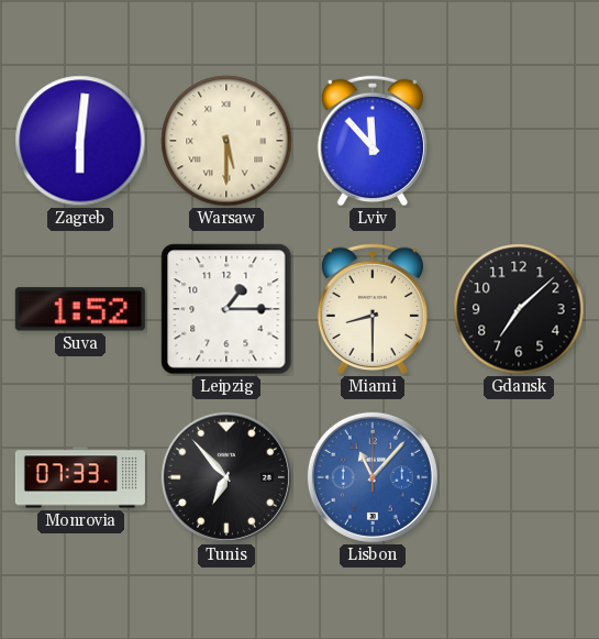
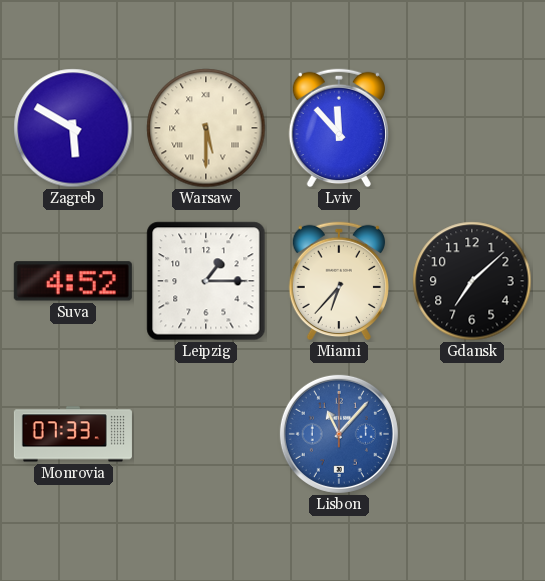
Zagreb: 6:01 -> 5:50
Suva: 1:52 -> 4:52
Miami: 8:30 -> 6:37
Tunis: 6:53 -> none
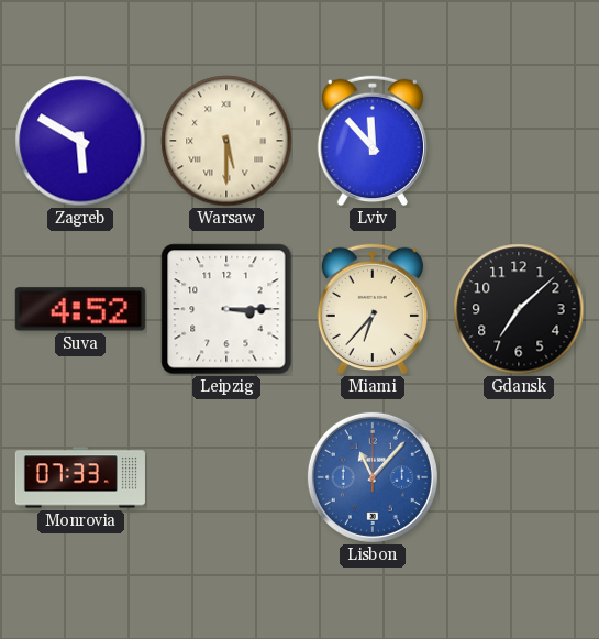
Leipzig: 1:15 -> 3:15
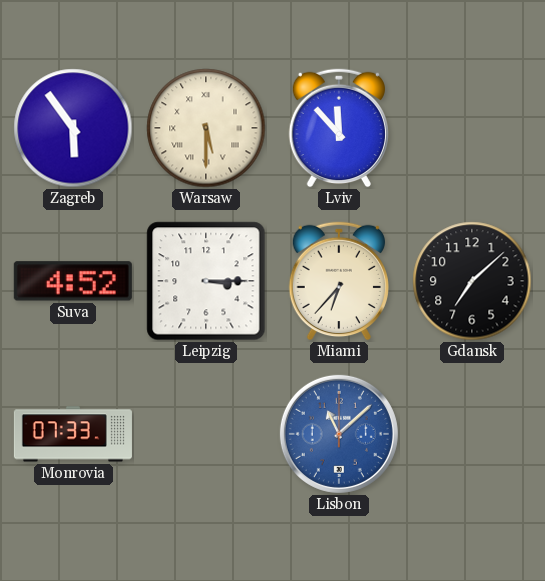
Zagreb: 5:50 -> 5:54
Lisbon: 11:07 -> 11:08
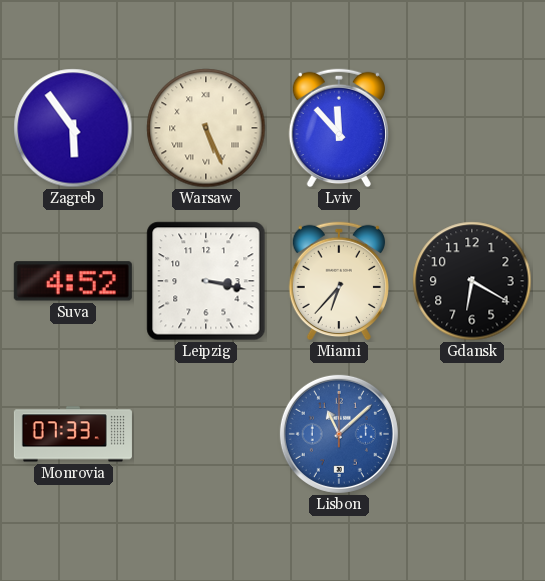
Warsaw: 5:30 -> 5:26
Leipzig: 3:15 -> 3:17
Gdansk: 7:08 -> 6:20
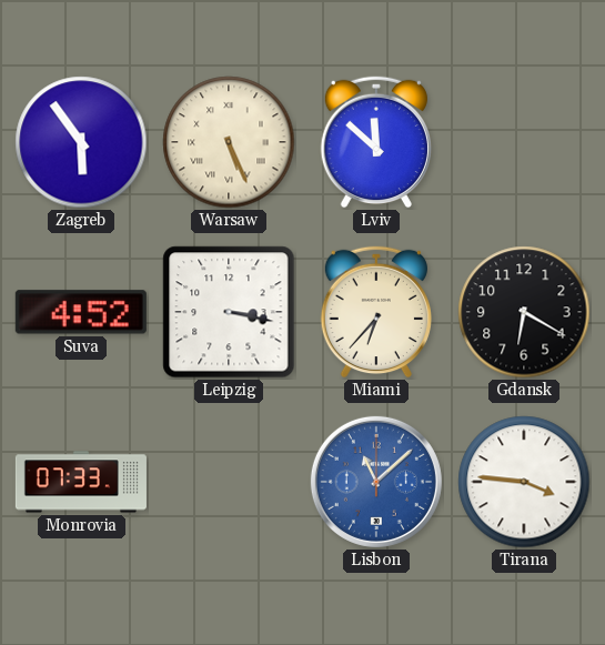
Lviv: 11:53 -> 11:52
Tirana: none -> 3:46
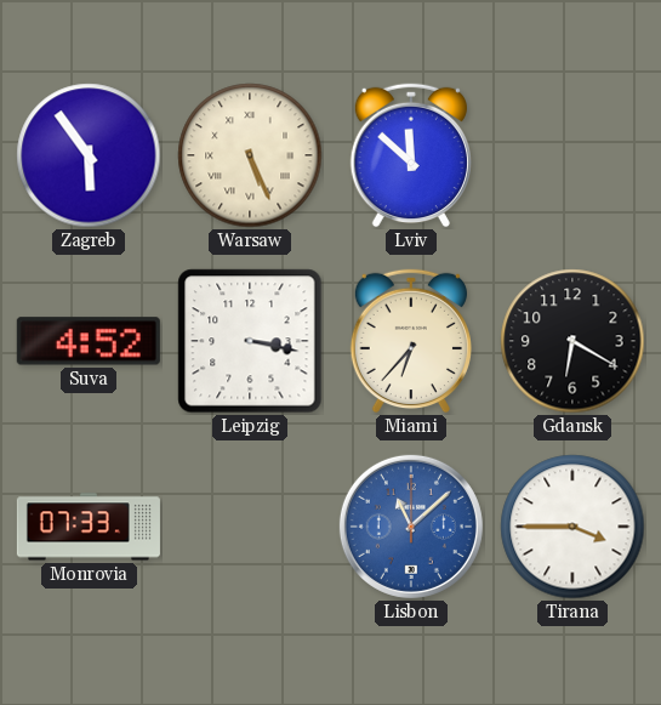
Tirana: 3:46 -> 3:45
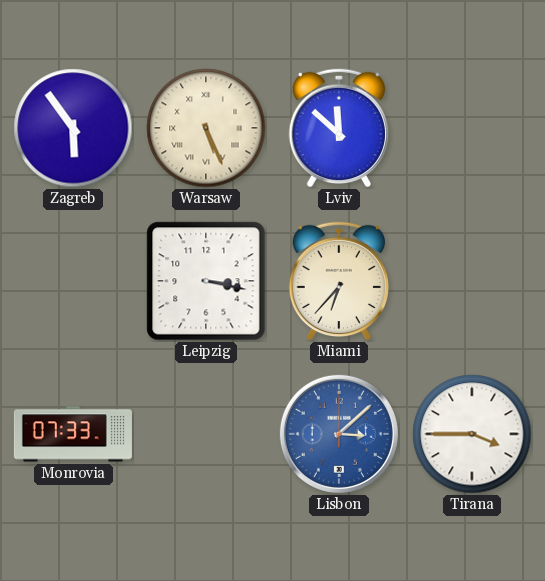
Suva: 4:52 -> none
Gdansk: 6:20 -> none
Lisbon: 11:08 -> 3:08
